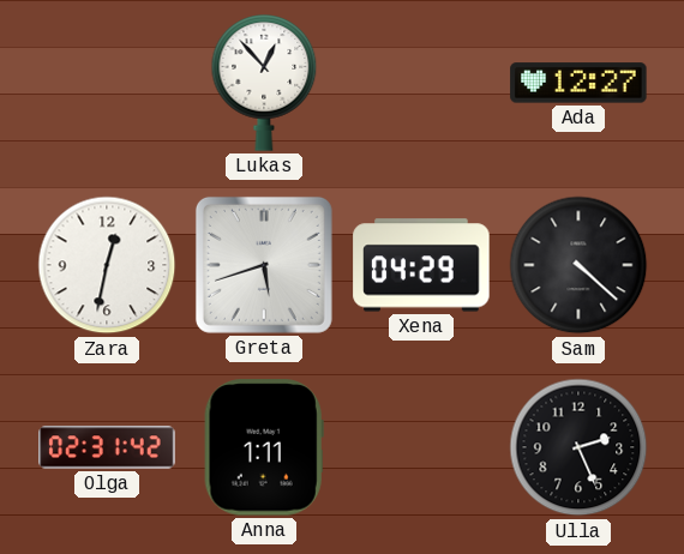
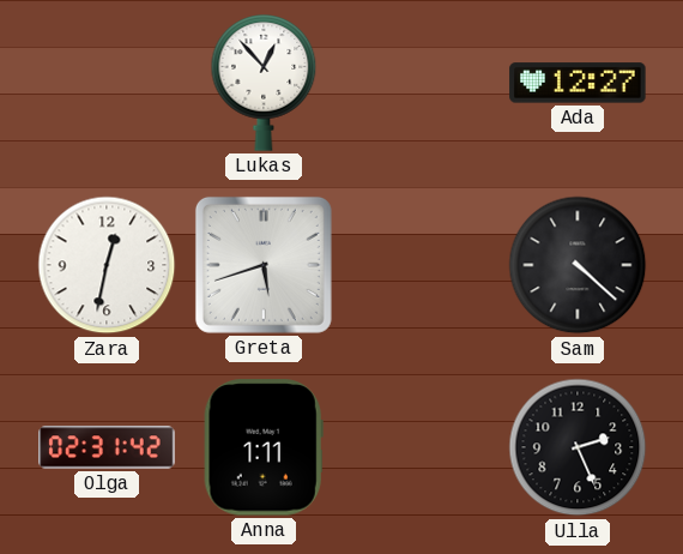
Xena: 04:29 -> none
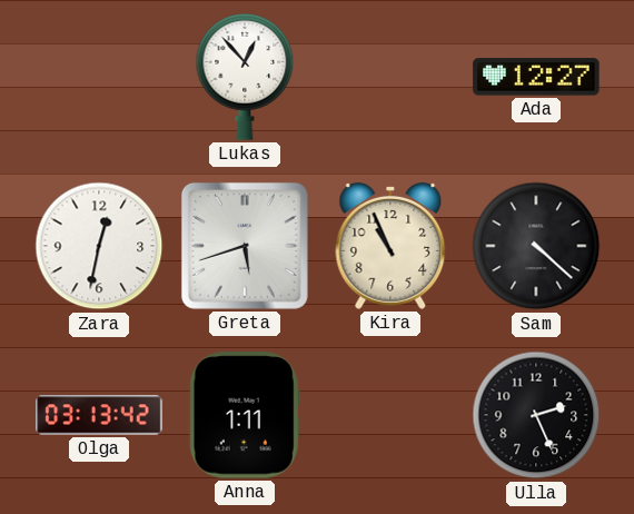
Kira: none -> 10:56
Olga: 02:31 -> 03:13
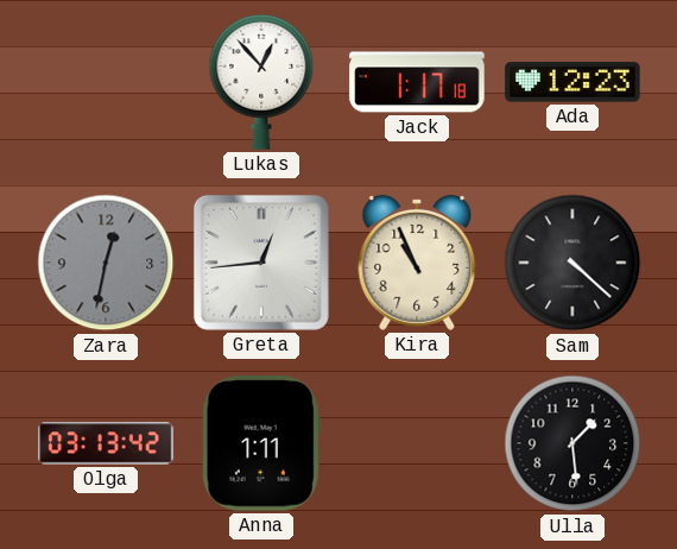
Jack: none -> 1:17
Ada: 12:27 -> 12:23
Zara dial: white -> grey
Greta: 5:42 -> 12:44
Ulla: 2:26 -> 1:29
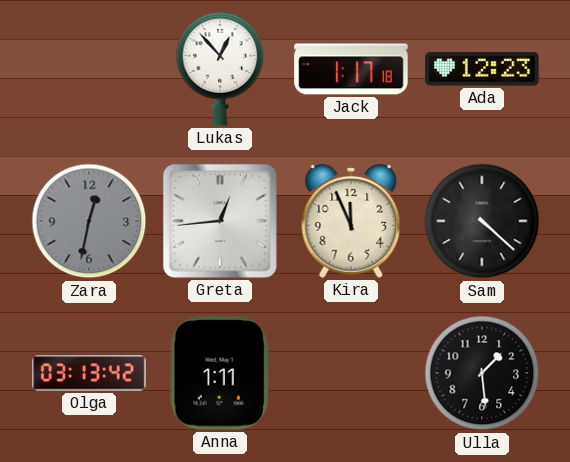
Kira: 10:56 -> 11:56
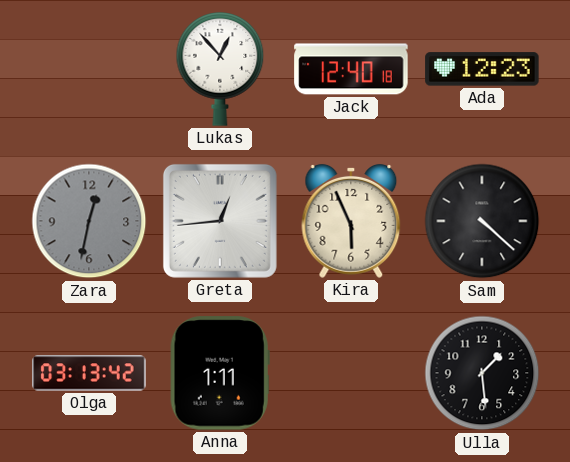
Jack: 1:17 -> 12:40
Kira: 11:56 -> 5:56
